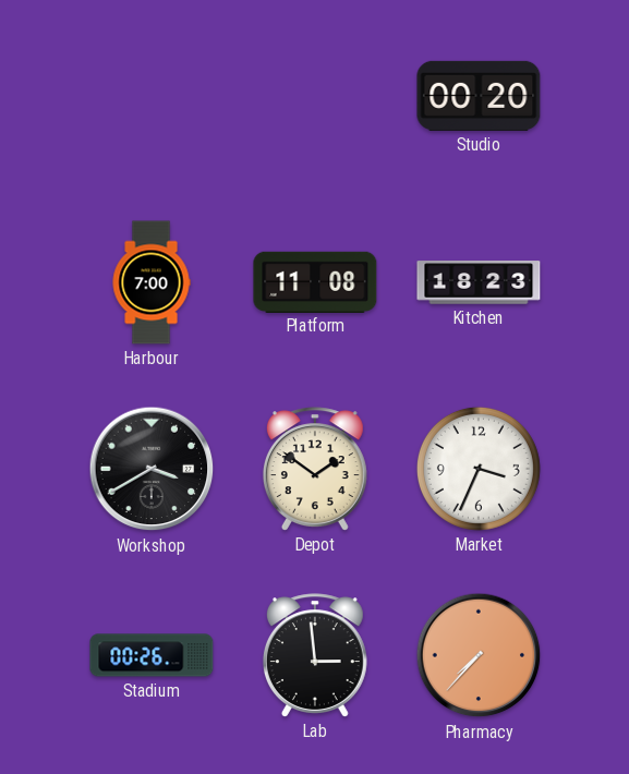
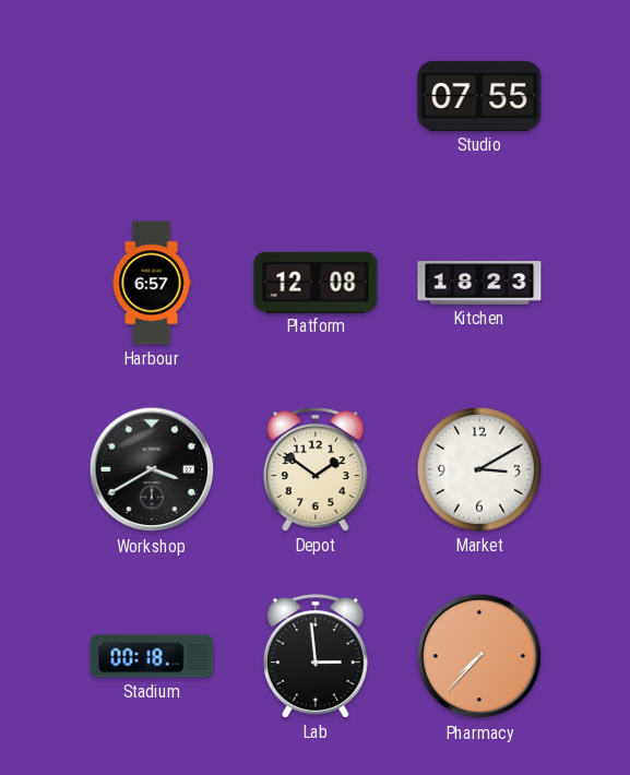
Studio: 00:20 -> 07:55
Harbour: 7:00 -> 6:57
Platform: 11:08 -> 12:08
Market: 3:34 -> 3:10
Stadium: 00:26 -> 00:18
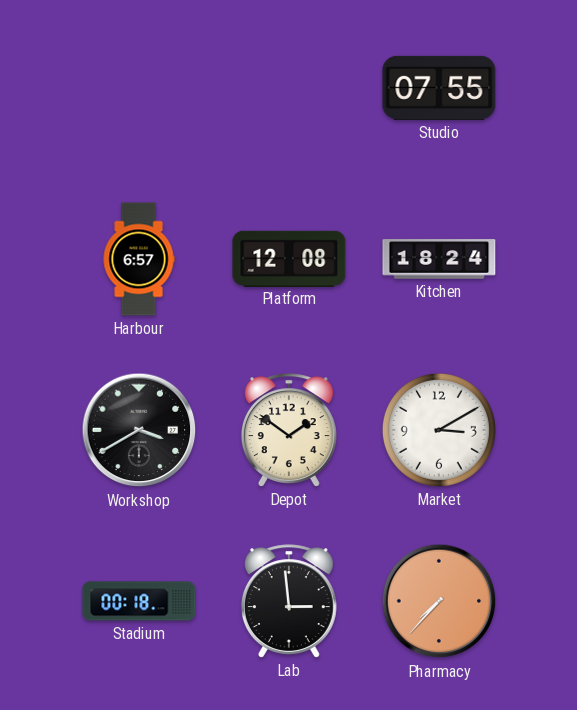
Kitchen: 18:23 -> 18:24
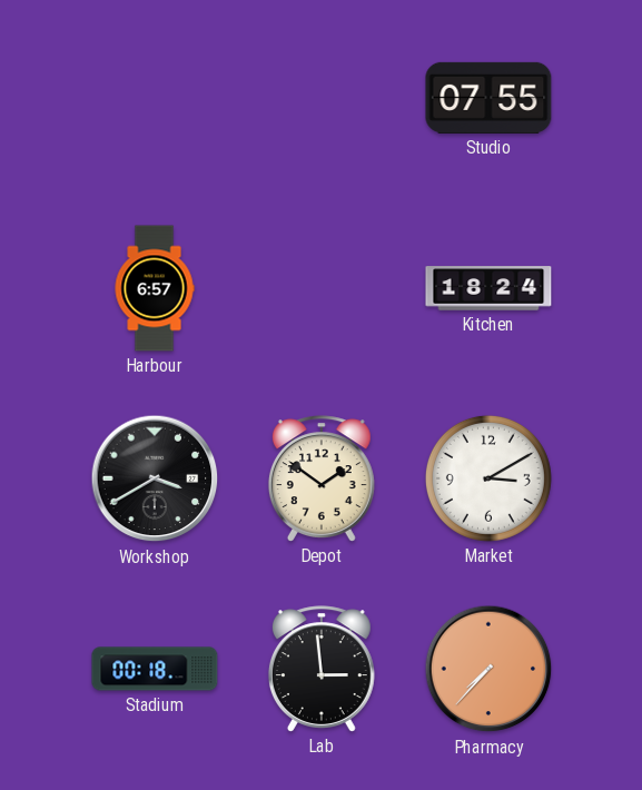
Platform: 12:08 -> none
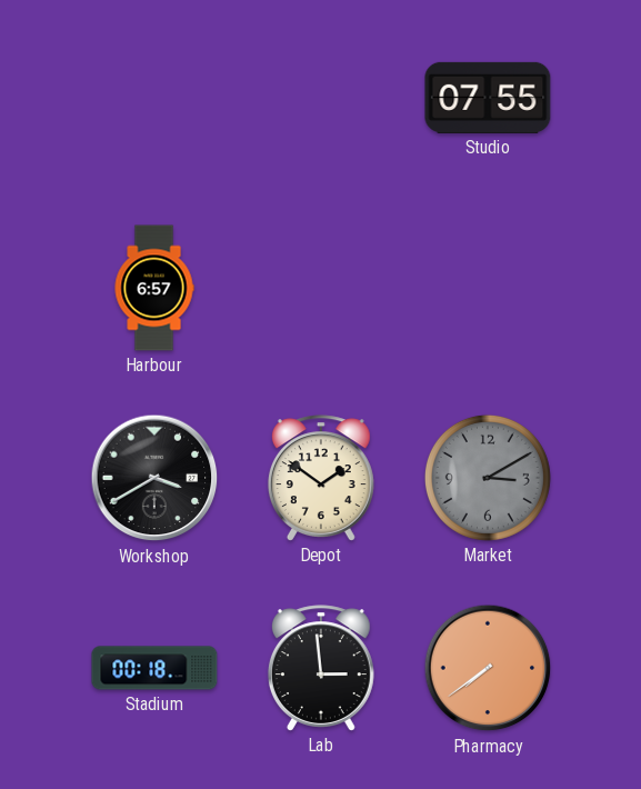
Kitchen: 18:24 -> none
Market dial: white -> grey
Pharmacy: 7:37 -> 7:39
